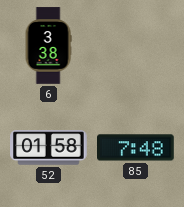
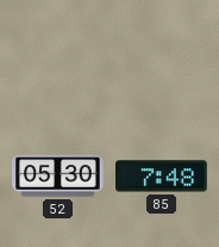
6: 3:38 -> none
52: 01:58 -> 05:30
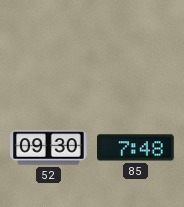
52: 05:30 -> 09:30
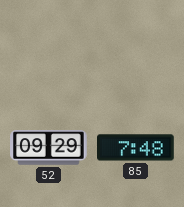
52: 09:30 -> 09:29
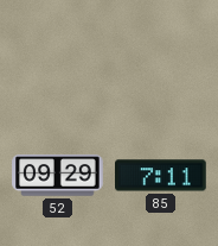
85: 7:48 -> 7:11
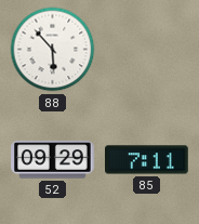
88: none -> 5:53
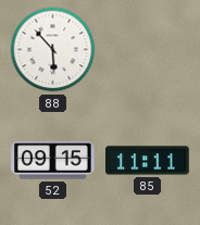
52: 09:29 -> 09:15
85: 7:11 -> 11:11
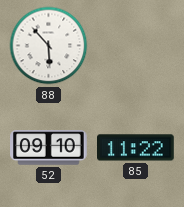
52: 09:15 -> 09:10
85: 11:11 -> 11:22
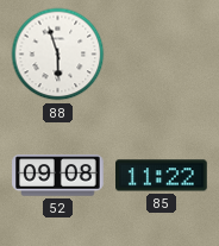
88: 5:53 -> 5:57
52: 09:10 -> 09:08
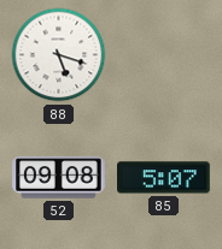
88: 5:57 -> 5:18
85: 11:22 -> 5:07
